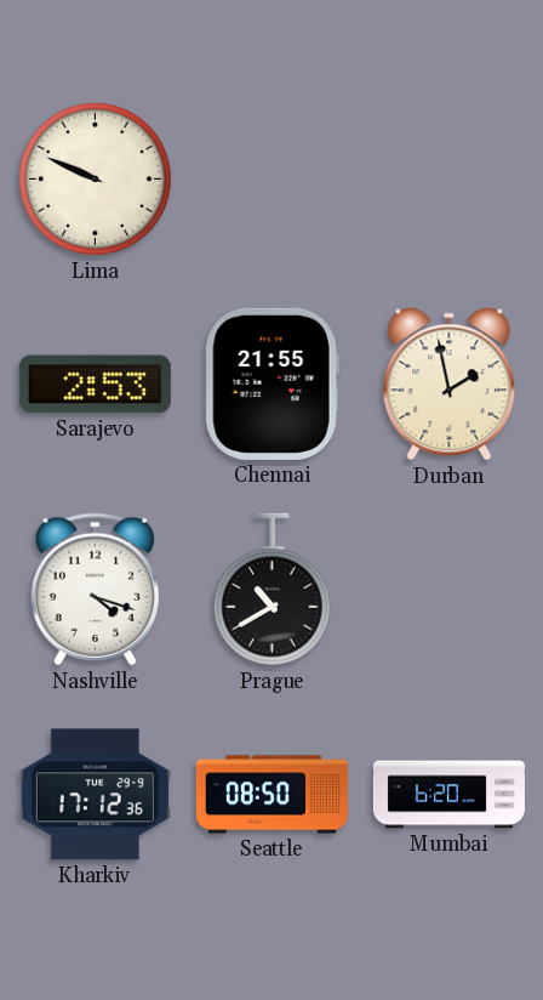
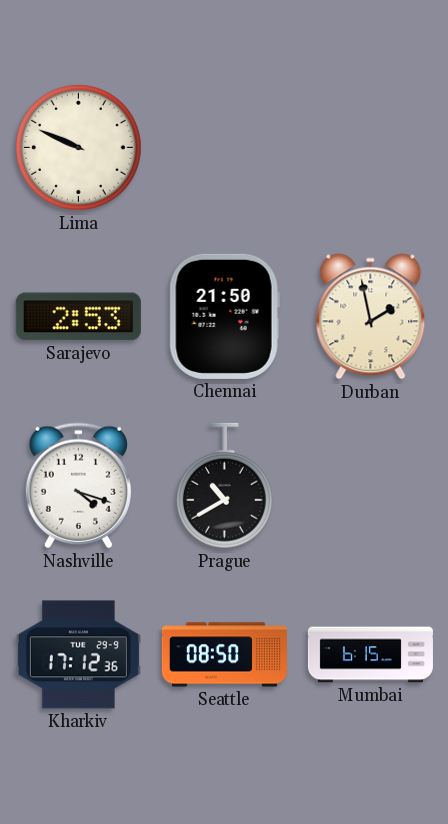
Chennai: 21:55 -> 21:50
Mumbai: 6:20 -> 6:15
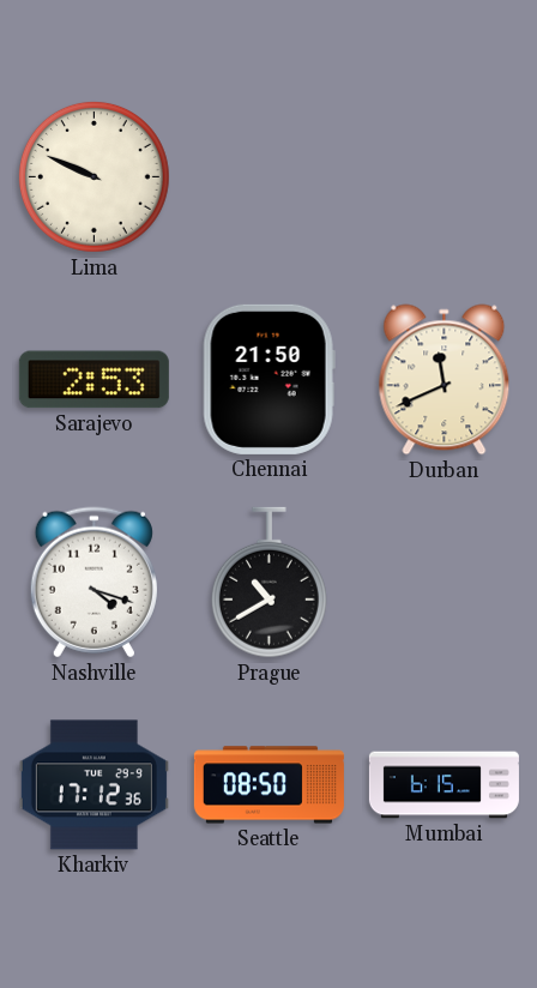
Durban: 1:58 -> 11:41
